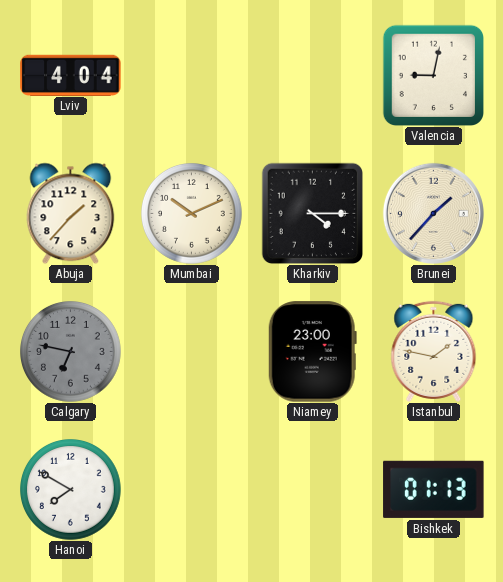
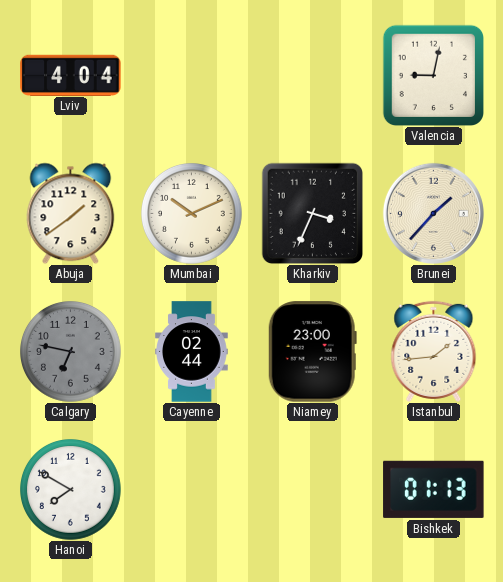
Abuja: 1:37 -> 1:39
Kharkiv: 4:15 -> 3:34
Cayenne: none -> 02:44
Istanbul: 1:47 -> 1:44
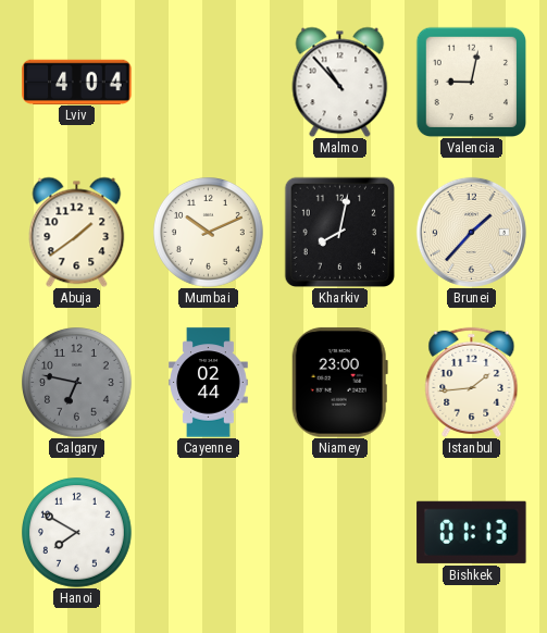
Malmo: none -> 10:53
Kharkiv: 3:34 -> 8:02
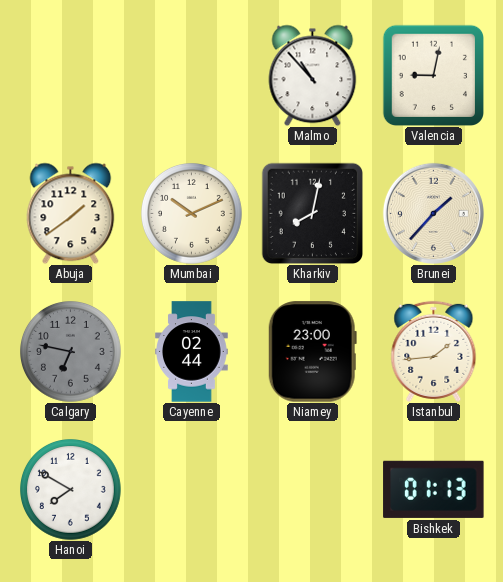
Lviv: 4:04 -> none
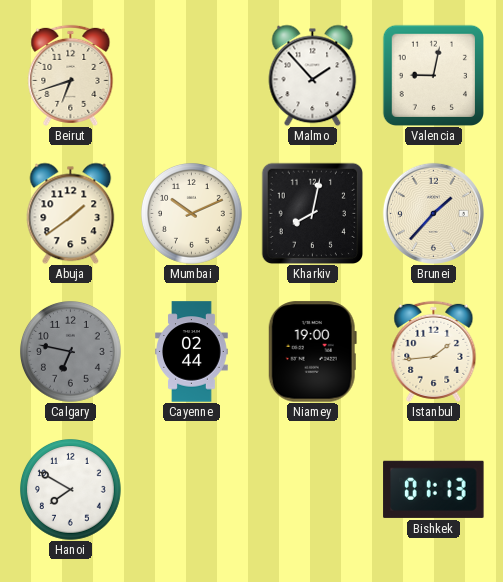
Beirut: none -> 6:42
Malmo: 10:53 -> 1:53
Niamey: 23:00 -> 19:00
